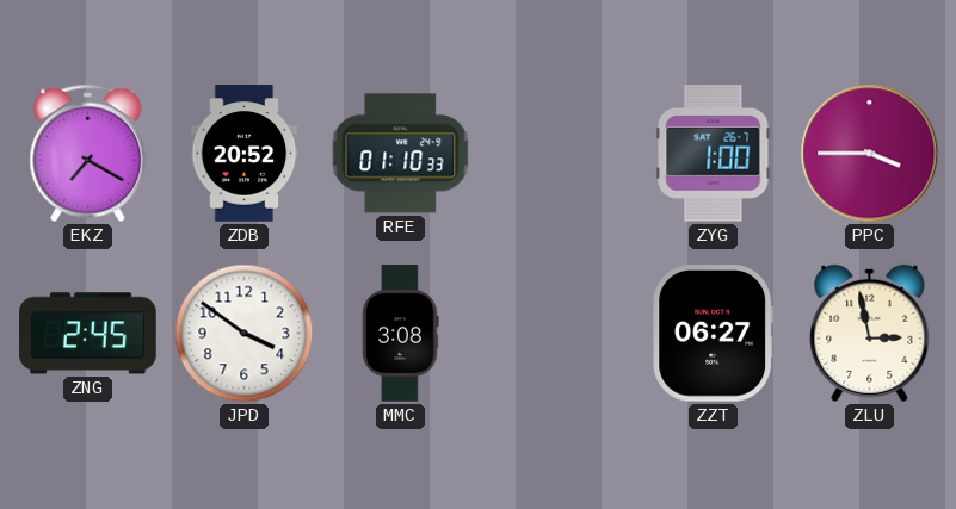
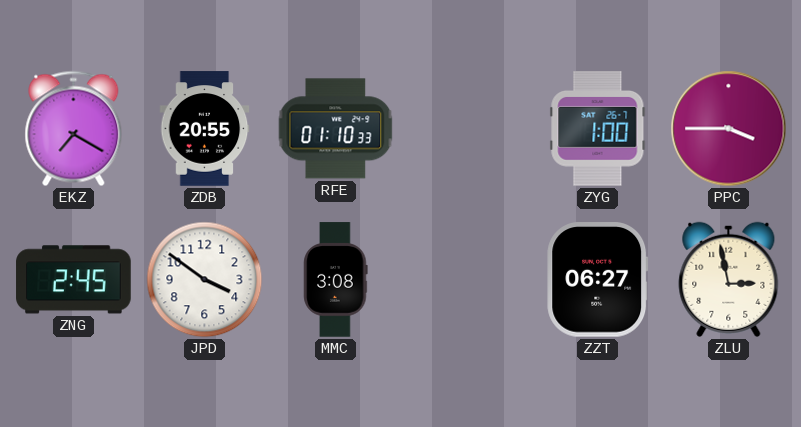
ZDB: 20:52 -> 20:55
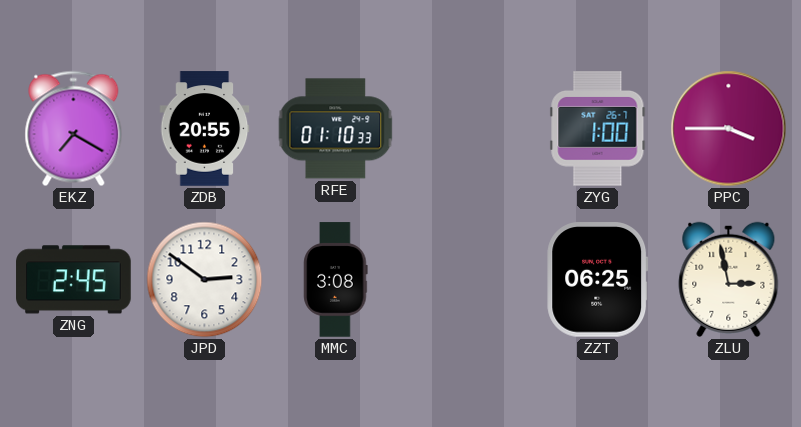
JPD: 3:51 -> 2:51
ZZT: 06:27 -> 06:25
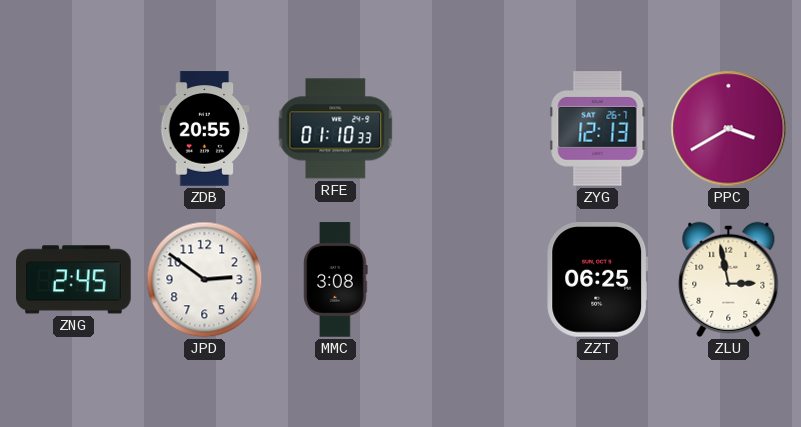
EKZ: 7:20 -> none
ZYG: 1:00 -> 12:13
PPC: 3:45 -> 3:40
